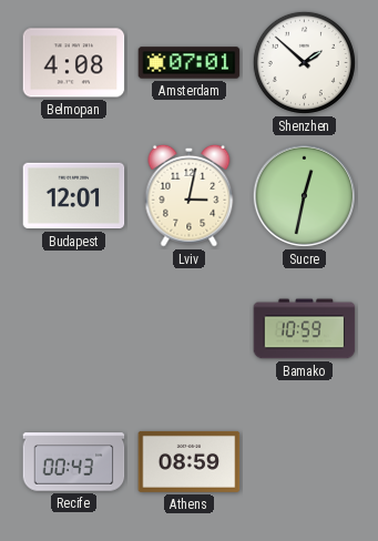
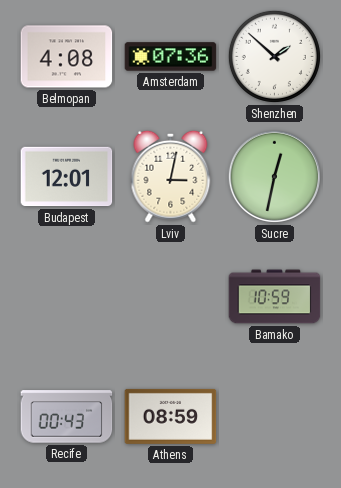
Amsterdam: 07:01 -> 07:36
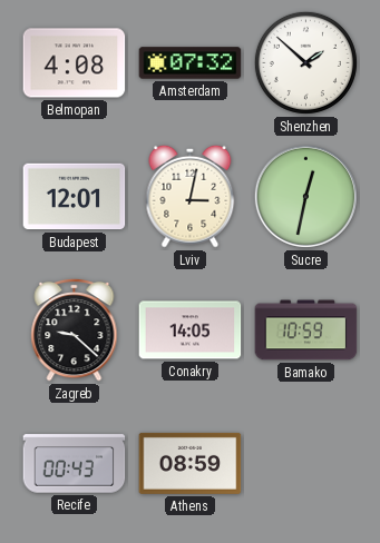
Amsterdam: 07:36 -> 07:32
Zagreb: none -> 9:22
Conakry: none -> 14:05
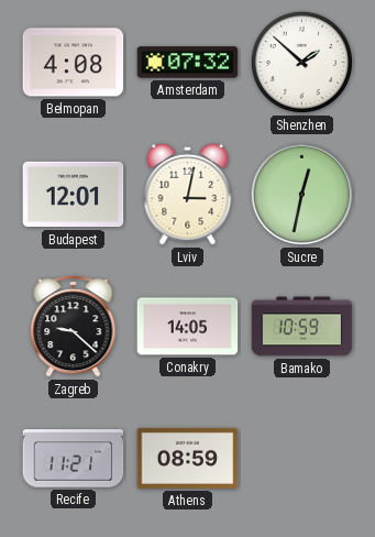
Recife: 00:43 -> 11:21
